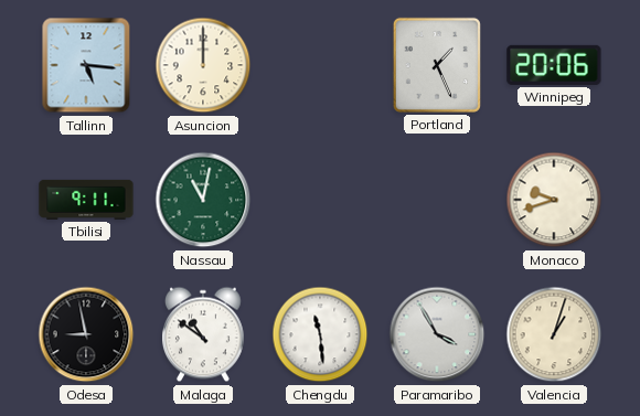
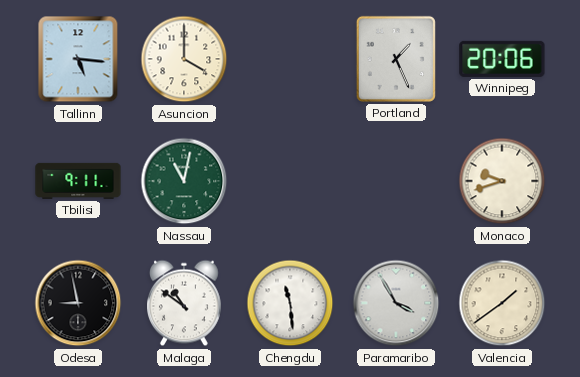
Asuncion: 12:00 -> 4:00
Valencia: 1:03 -> 1:39
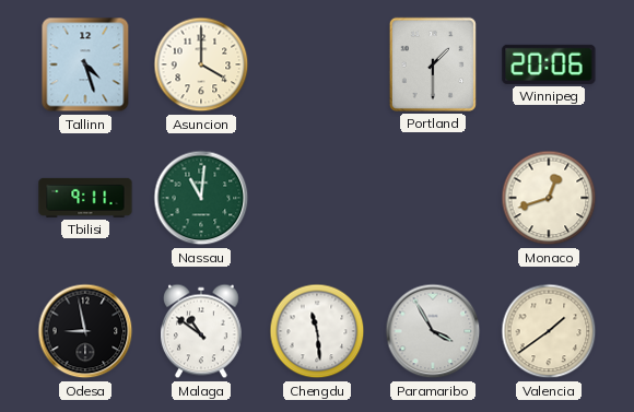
Tallinn: 5:16 -> 4:27
Portland: 1:26 -> 1:30
Nassau: 11:02 -> 11:01
Monaco: 9:42 -> 12:42
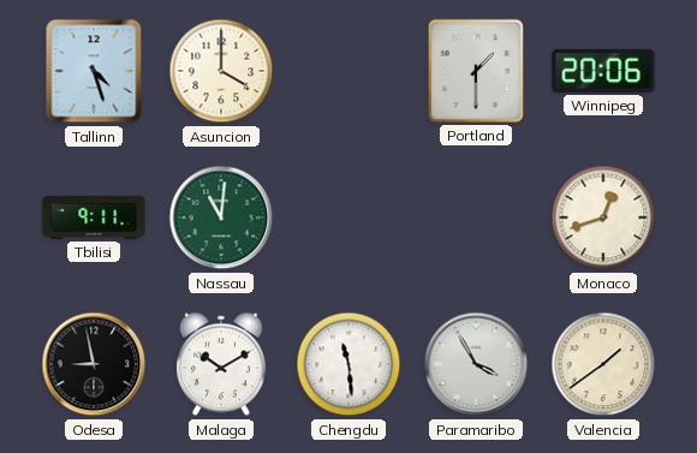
Malaga: 10:51 -> 10:10
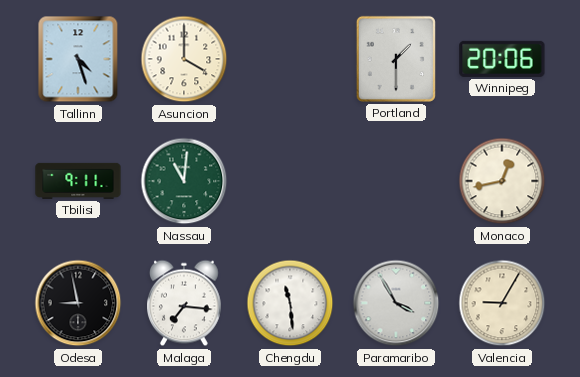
Monaco: 12:42 -> 12:43
Malaga: 10:10 -> 7:16
Valencia: 1:39 -> 9:05
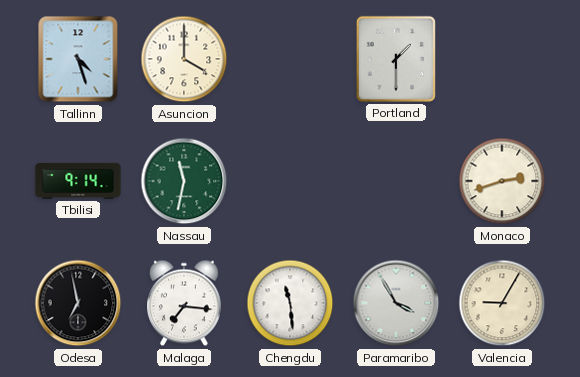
Winnipeg: 20:06 -> none
Tbilisi: 9:11 -> 9:14
Nassau: 11:01 -> 11:32
Monaco: 12:43 -> 2:42
Odesa: 8:58 -> 6:58
